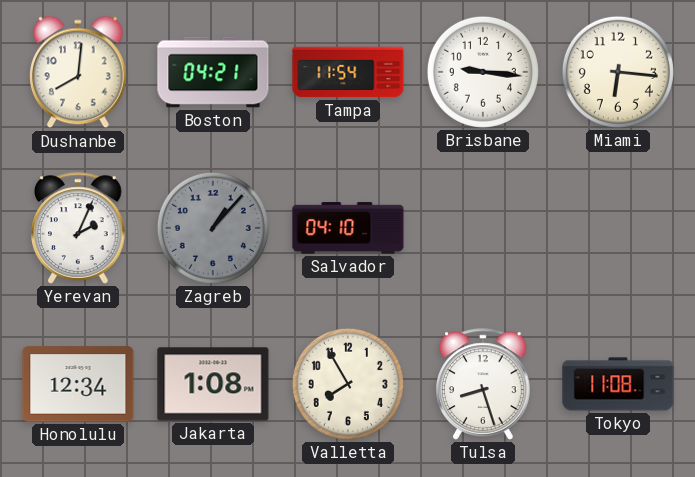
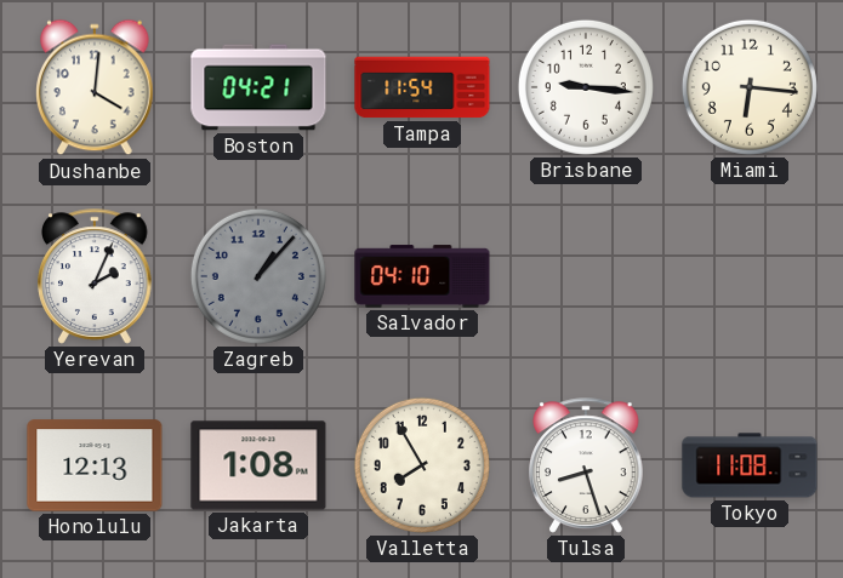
Dushanbe: 8:01 -> 4:01
Honolulu: 12:34 -> 12:13
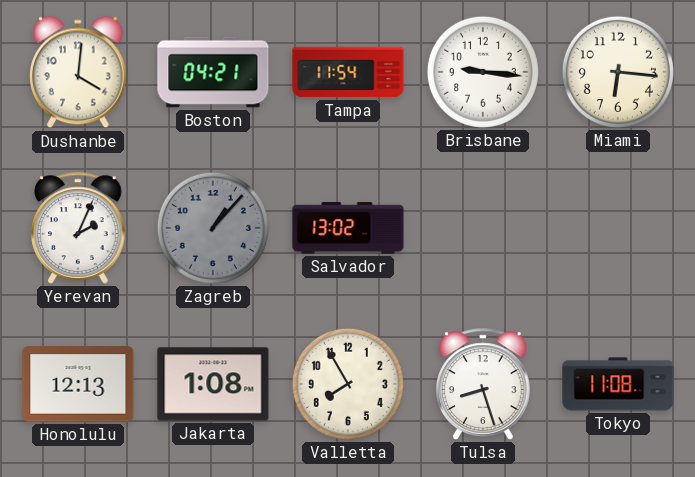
Salvador: 04:10 -> 13:02
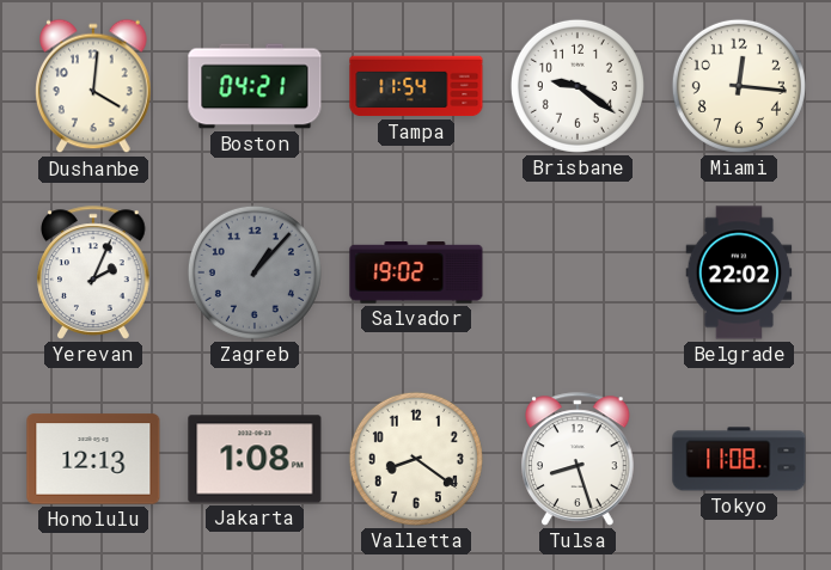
Brisbane: 9:16 -> 9:21
Miami: 6:16 -> 12:16
Salvador: 13:02 -> 19:02
Belgrade: none -> 22:02
Valletta: 7:55 -> 8:21
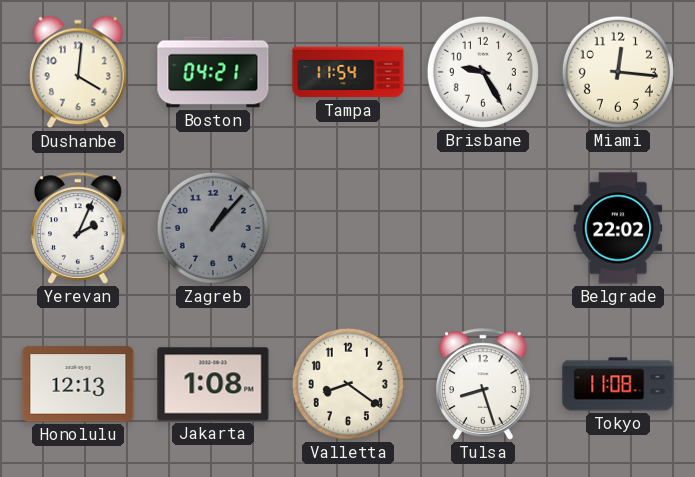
Brisbane: 9:21 -> 9:25
Salvador: 19:02 -> none
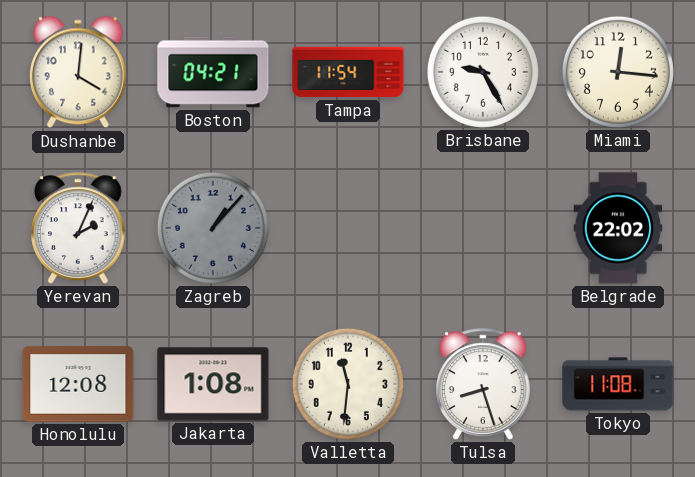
Honolulu: 12:13 -> 12:08
Valletta: 8:21 -> 11:31
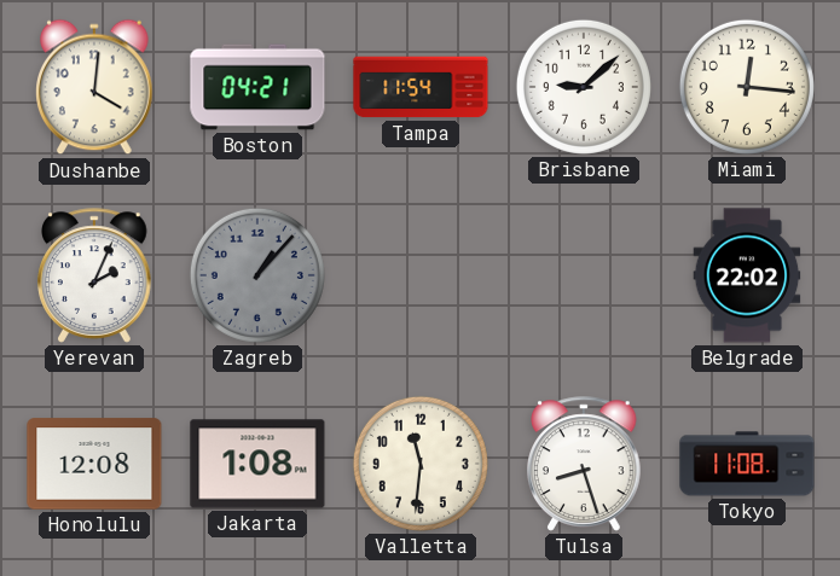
Brisbane: 9:25 -> 9:08
